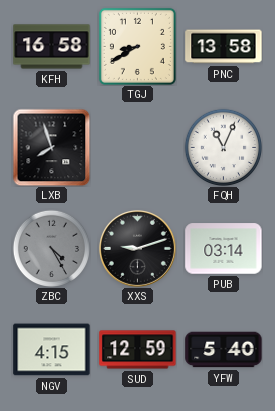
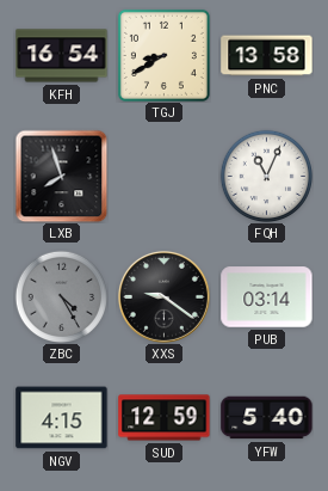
KFH: 16:58 -> 16:54
XXS: 9:12 -> 9:21
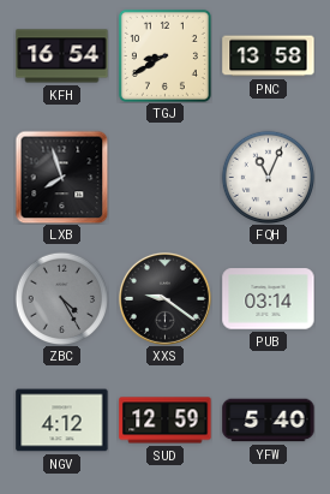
NGV: 4:15 -> 4:12
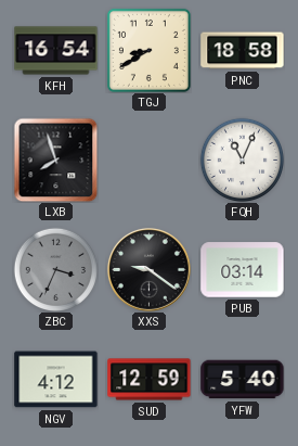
PNC: 13:58 -> 18:58
ZBC: 4:25 -> 3:34
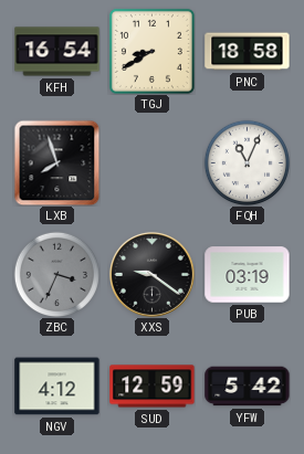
PUB: 03:14 -> 03:19
YFW: 5:40 -> 5:42
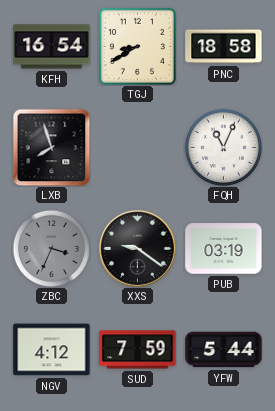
SUD: 12:59 -> 7:59
YFW: 5:42 -> 5:44
